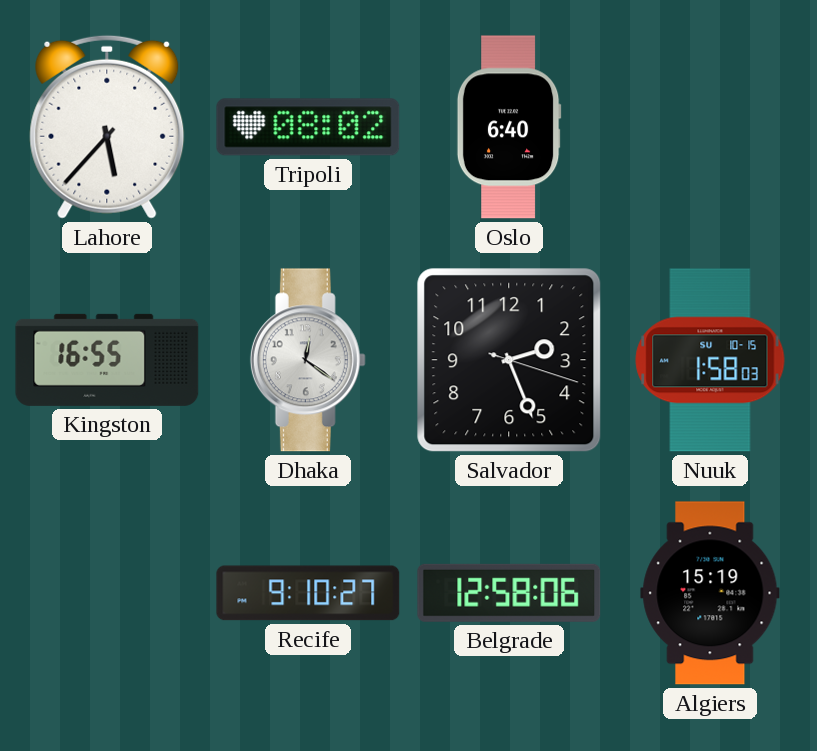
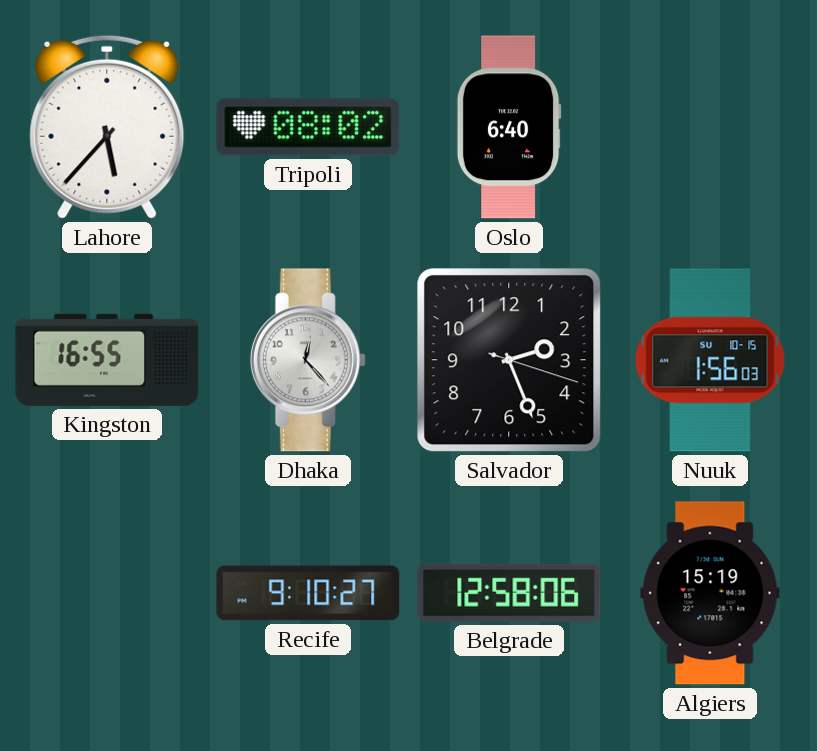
Dhaka: 12:21 -> 12:23
Nuuk: 1:58 -> 1:56
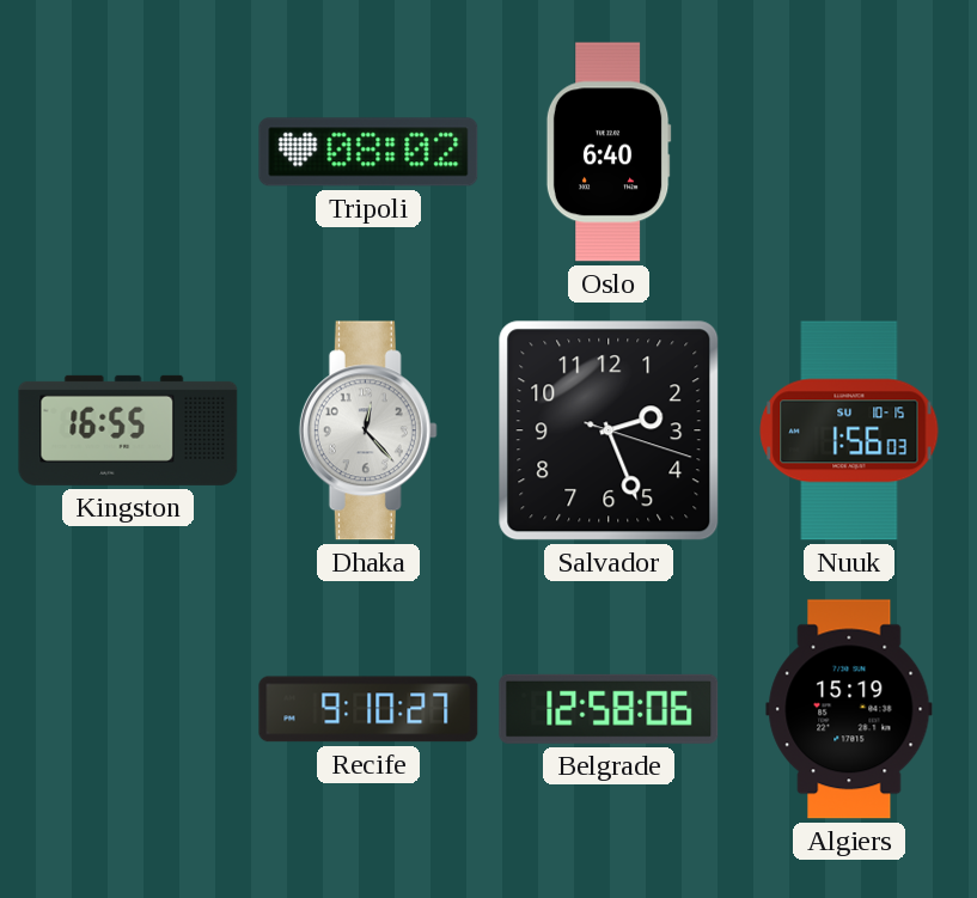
Lahore: 5:37 -> none
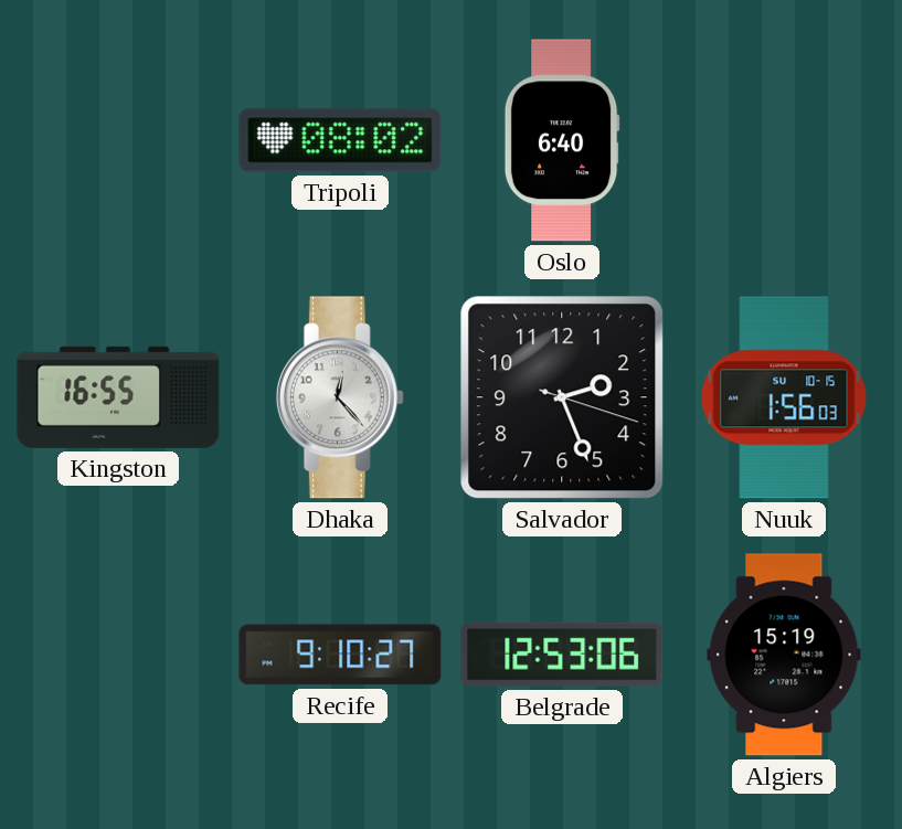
Belgrade: 12:58 -> 12:53
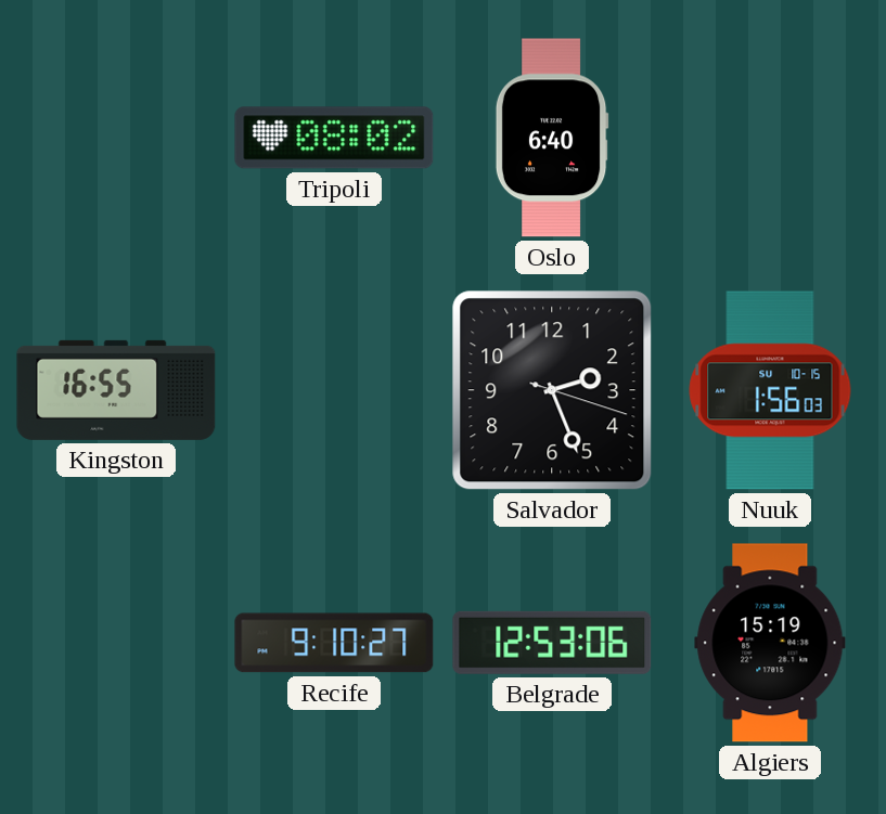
Dhaka: 12:23 -> none
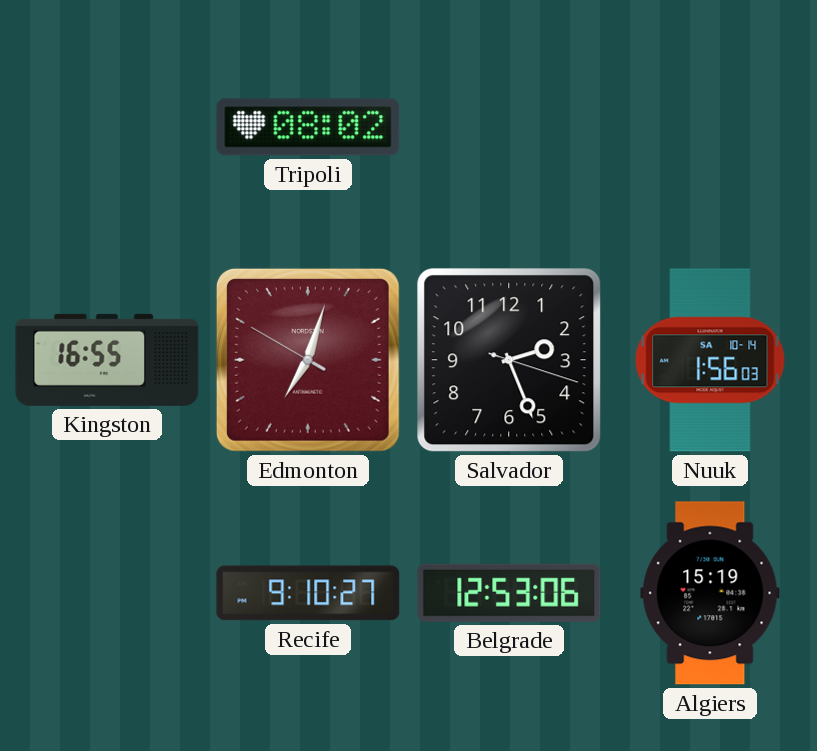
Oslo: 6:40 -> none
Edmonton: none -> 7:02
Nuuk date: SU 10-15 -> SA 10-14
